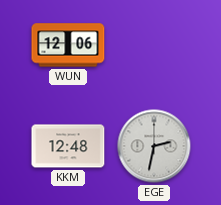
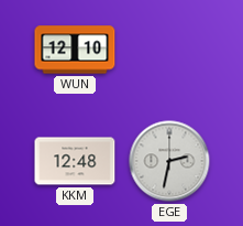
WUN: 12:06 -> 12:10
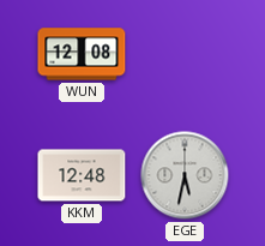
WUN: 12:10 -> 12:08
EGE: 2:32 -> 5:32
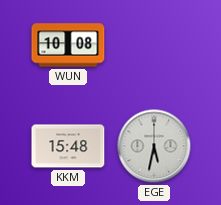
WUN: 12:08 -> 10:08
KKM: 12:48 -> 15:48
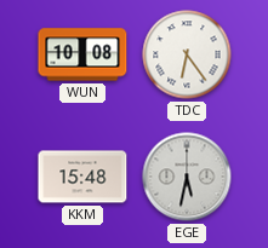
TDC: none -> 6:24
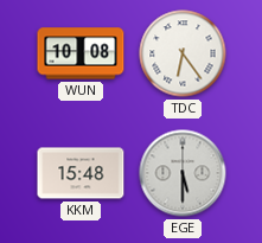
EGE: 5:32 -> 5:30
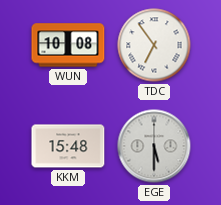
TDC: 6:24 -> 6:54
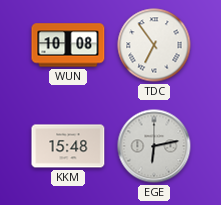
EGE: 5:30 -> 6:13
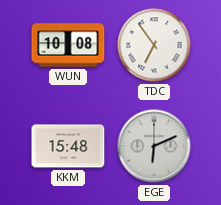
EGE: 6:13 -> 6:11
